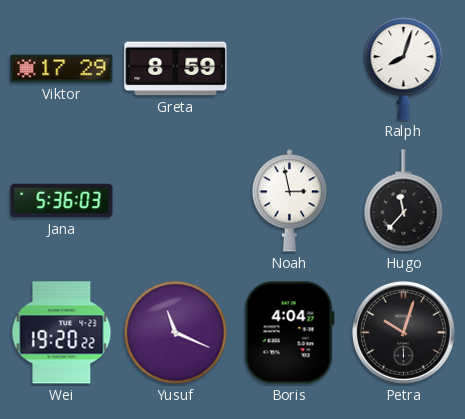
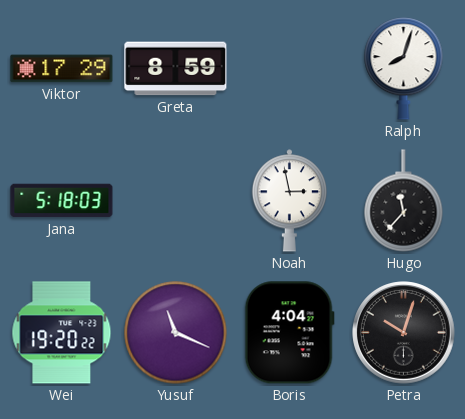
Jana: 5:36 -> 5:18
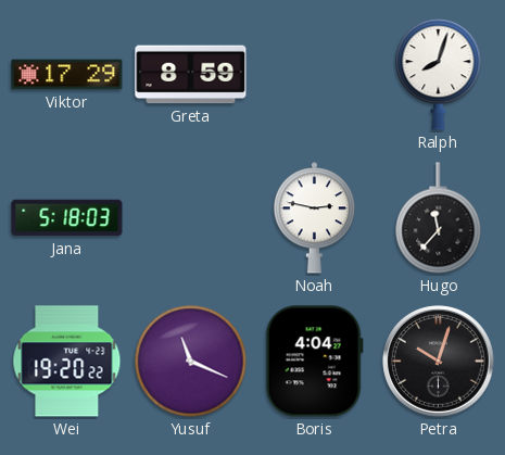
Noah: 2:58 -> 2:47
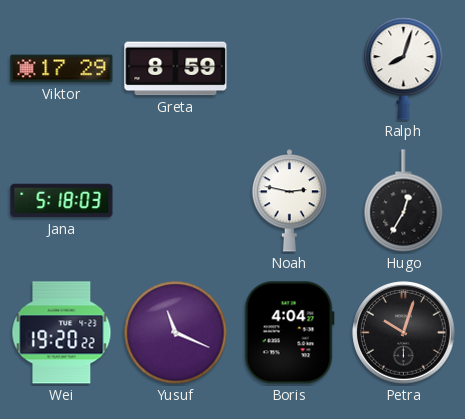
Hugo: 11:37 -> 12:35
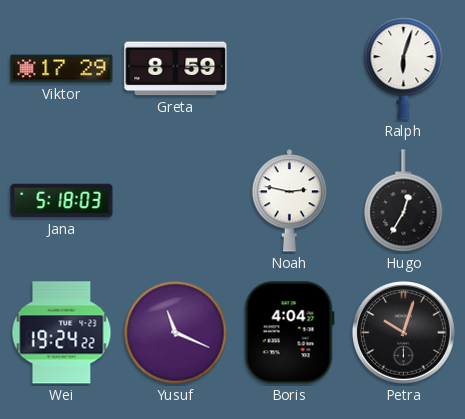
Ralph: 8:03 -> 6:03
Wei: 19:20 -> 19:24
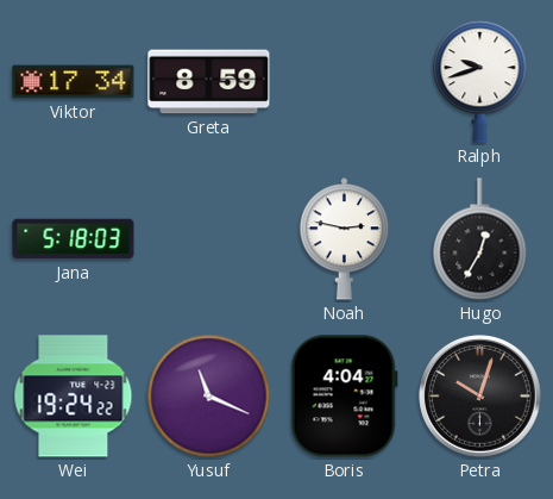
Viktor: 17:29 -> 17:34
Ralph: 6:03 -> 9:42
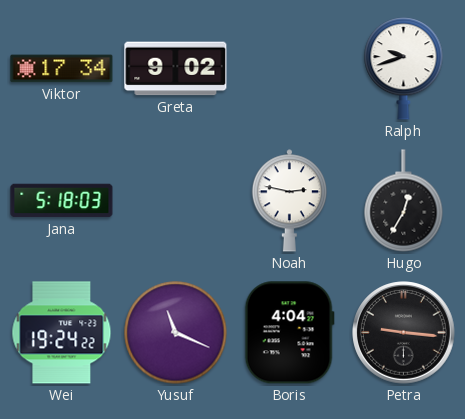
Greta: 8:59 -> 9:02
Petra: 10:03 -> 9:16
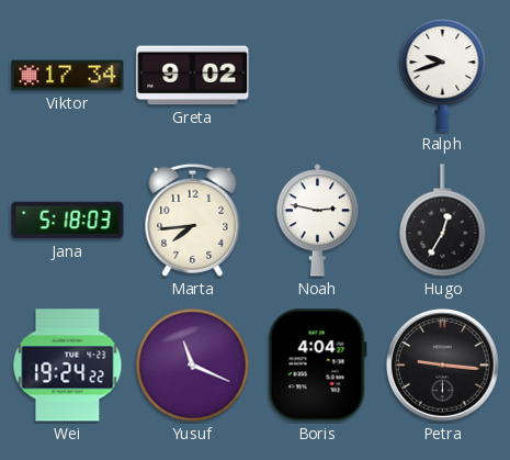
Marta: none -> 7:44
